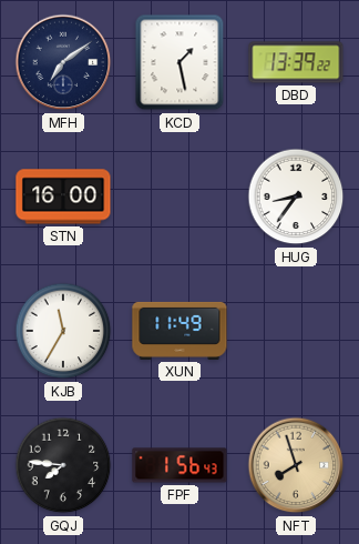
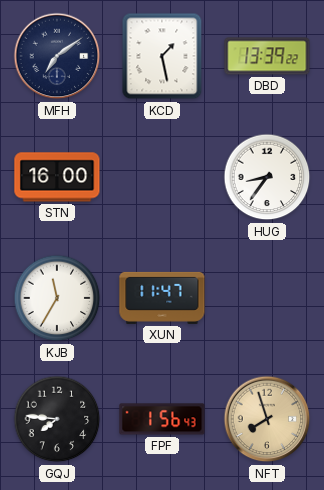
XUN: 11:49 -> 11:47
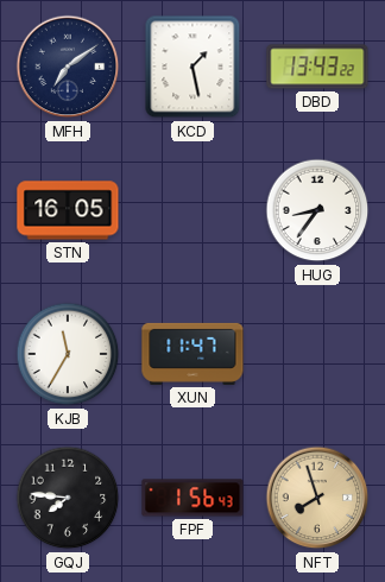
DBD: 13:39 -> 13:43
STN: 16:00 -> 16:05
